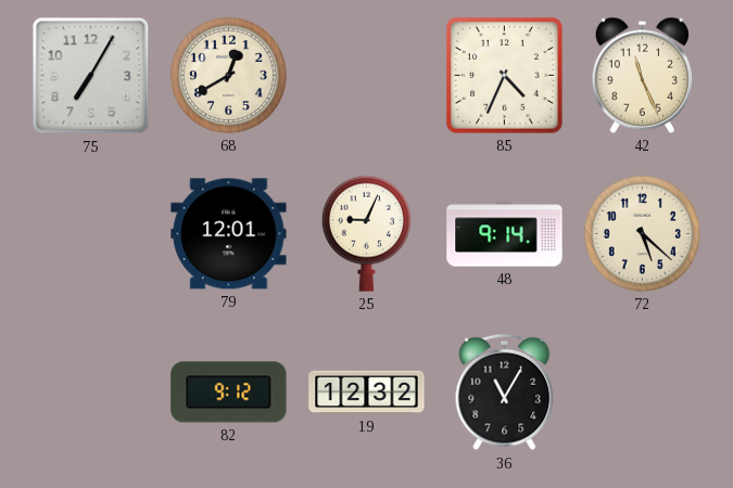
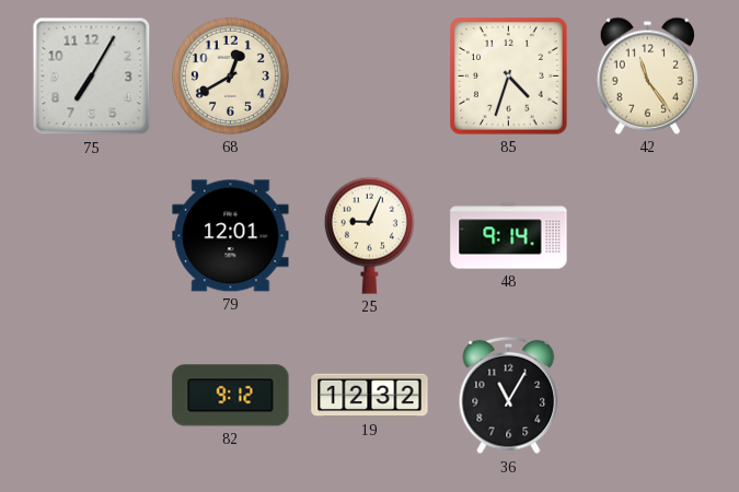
85: 4:34 -> 4:33
42: 11:26 -> 11:24
72: 5:22 -> none
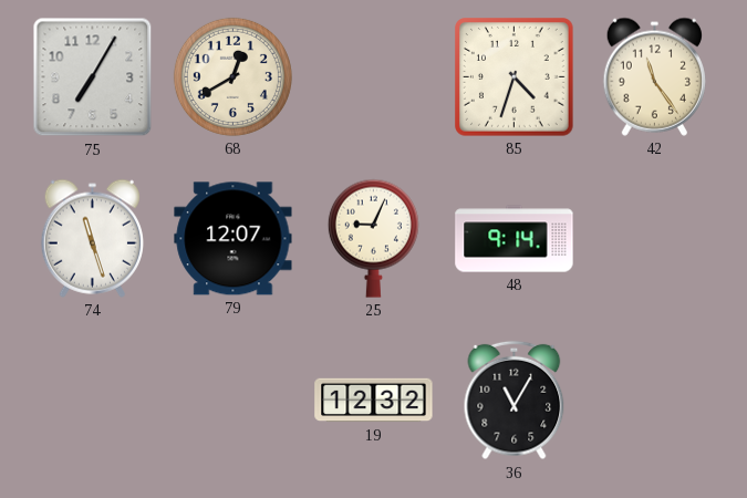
74: none -> 11:27
79: 12:01 -> 12:07
82: 9:12 -> none
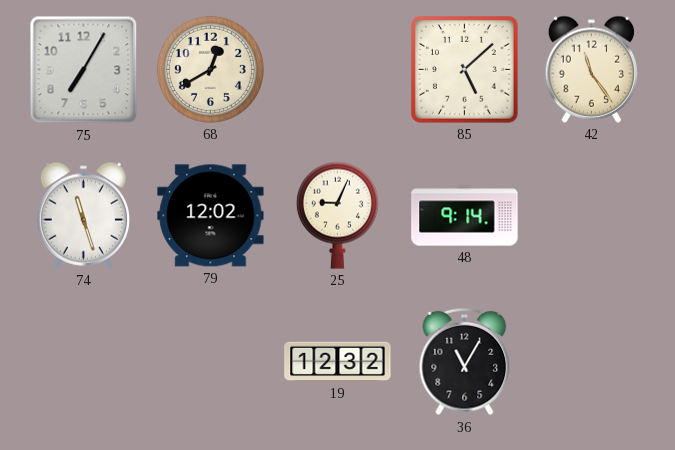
85: 4:33 -> 5:08
79: 12:07 -> 12:02
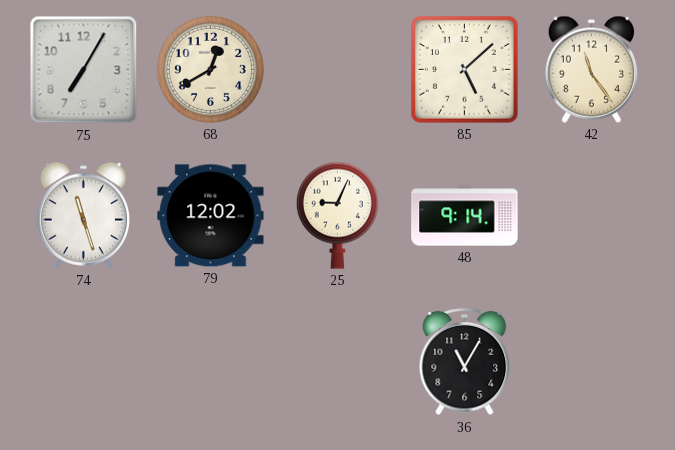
19: 12:32 -> none
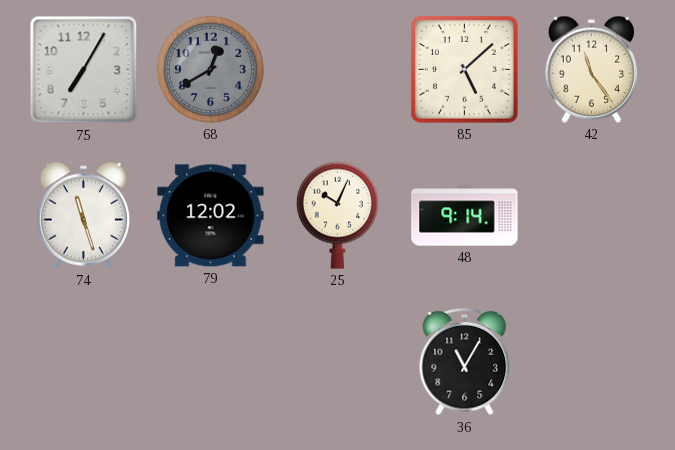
68 dial: cream -> grey
25: 9:04 -> 10:04
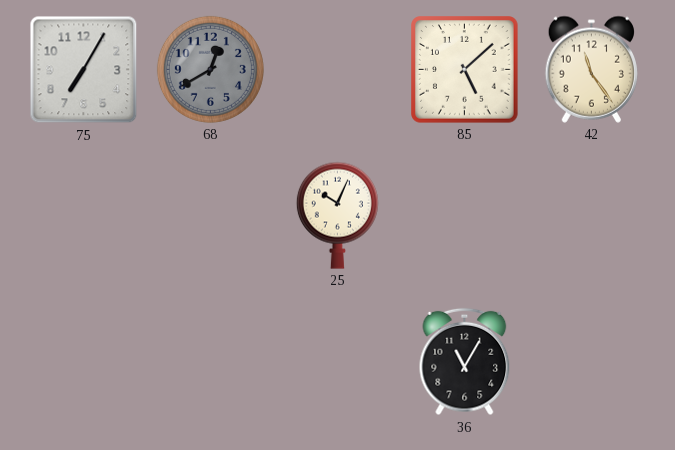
74: 11:27 -> none
79: 12:02 -> none
48: 9:14 -> none
